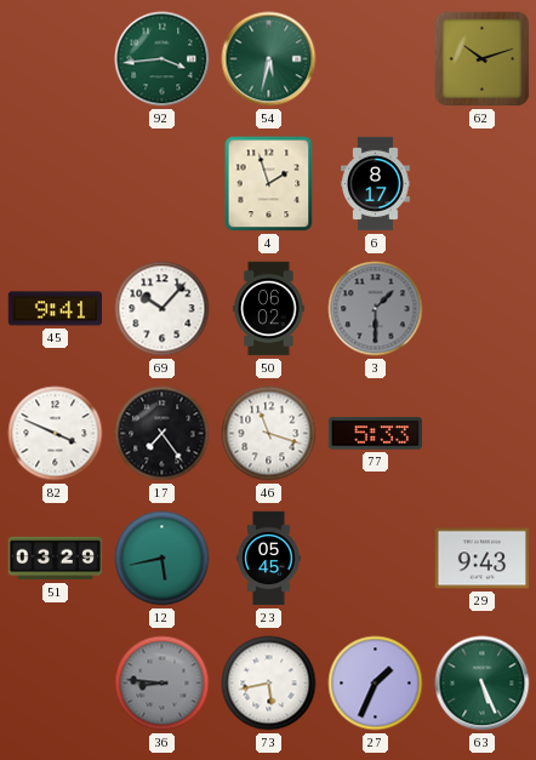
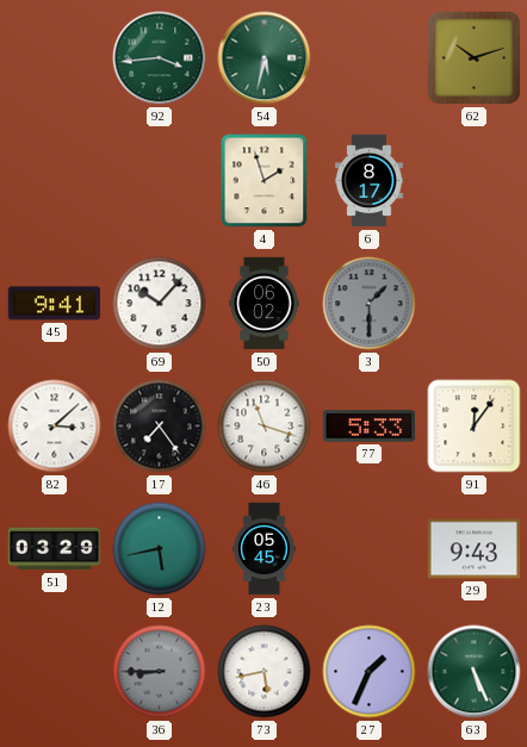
82: 3:49 -> 3:08
91: none -> 12:06
36: 8:46 -> 8:45
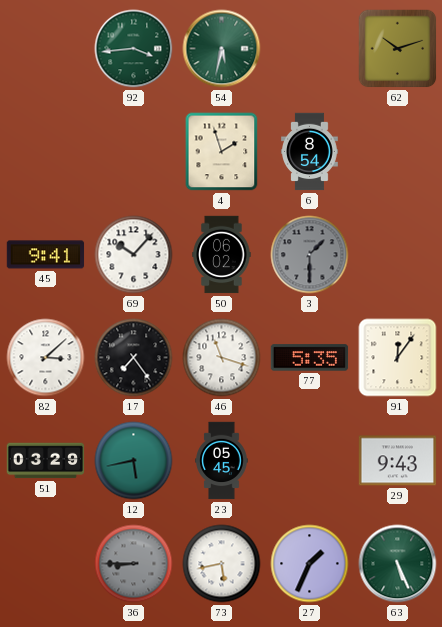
6: 8:17 -> 8:54
77: 5:33 -> 5:35
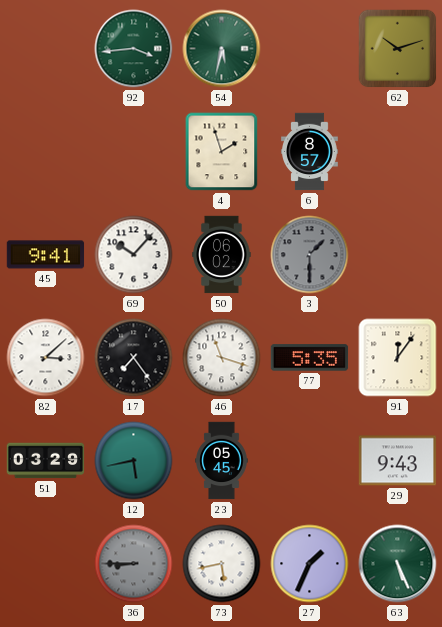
6: 8:54 -> 8:57
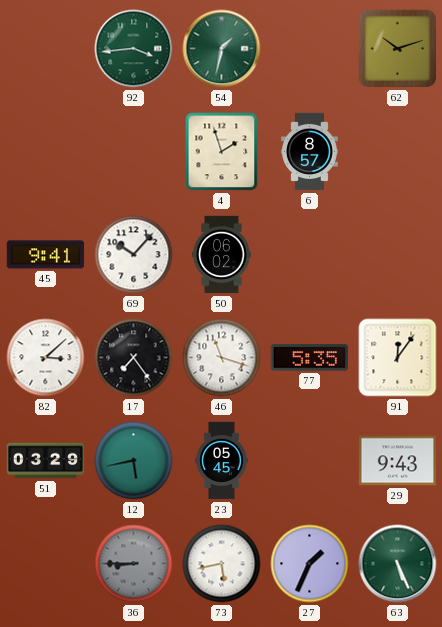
54: 5:32 -> 1:32
3: 1:30 -> none
